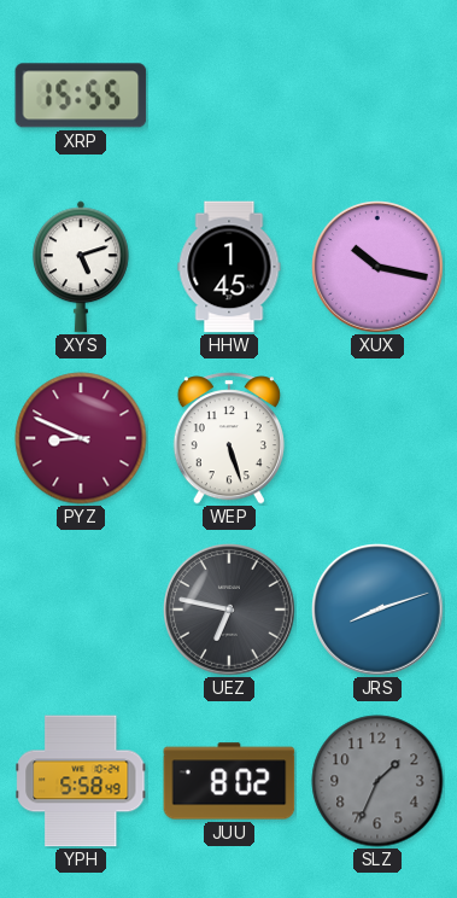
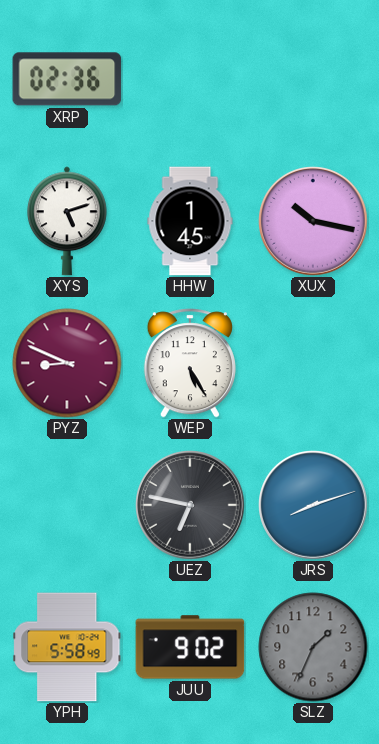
XRP: 15:55 -> 02:36
WEP: 5:27 -> 5:25
JUU: 8:02 -> 9:02
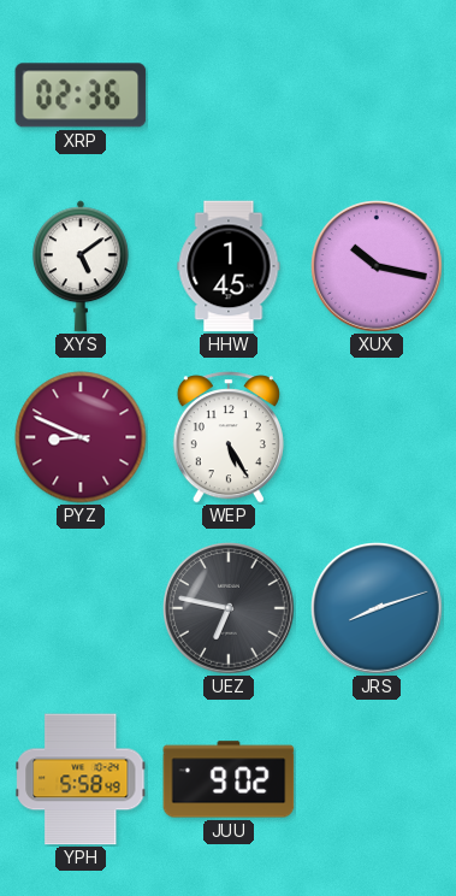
XYS: 5:12 -> 5:09
SLZ: 1:34 -> none
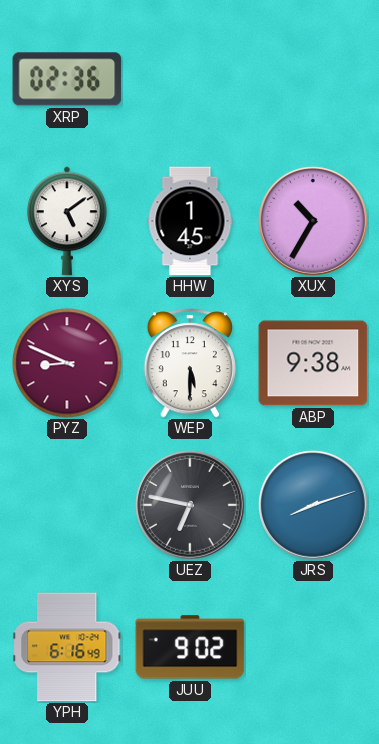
XUX: 10:17 -> 10:35
WEP: 5:25 -> 5:30
ABP: none -> 9:38
YPH: 5:58 -> 6:16
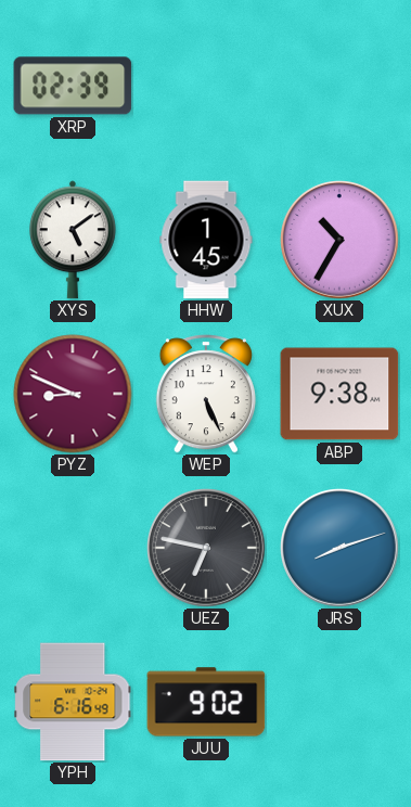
XRP: 02:36 -> 02:39
WEP: 5:30 -> 5:26
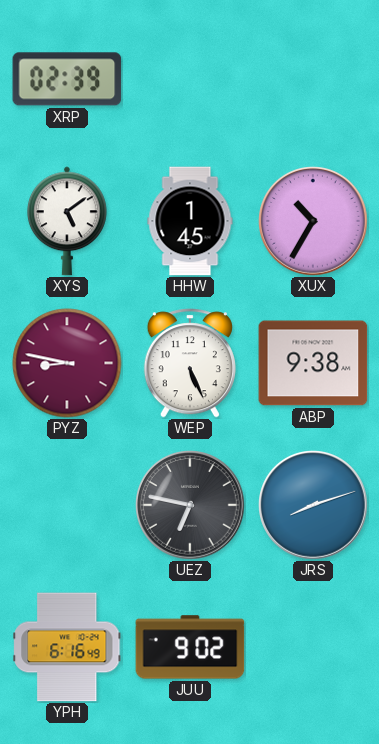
PYZ: 8:49 -> 8:47
